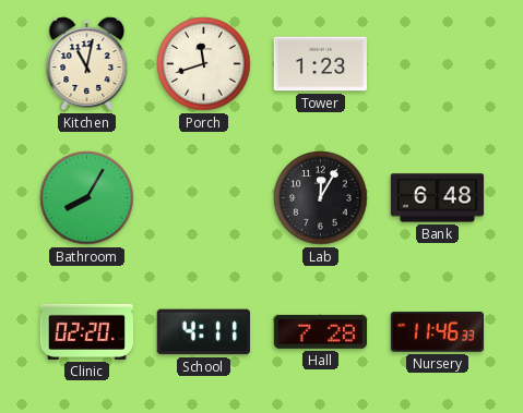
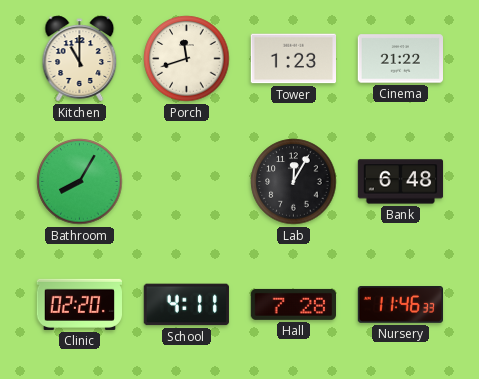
Kitchen: 11:02 -> 11:00
Cinema: none -> 21:22
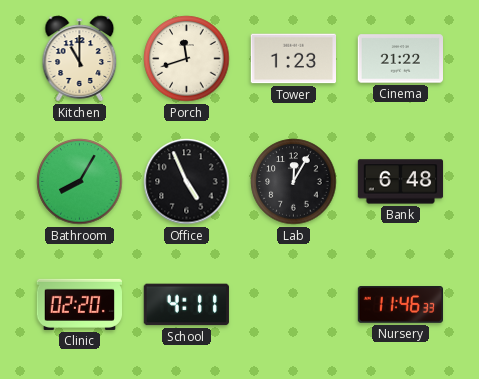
Office: none -> 4:56
Hall: 7:28 -> none
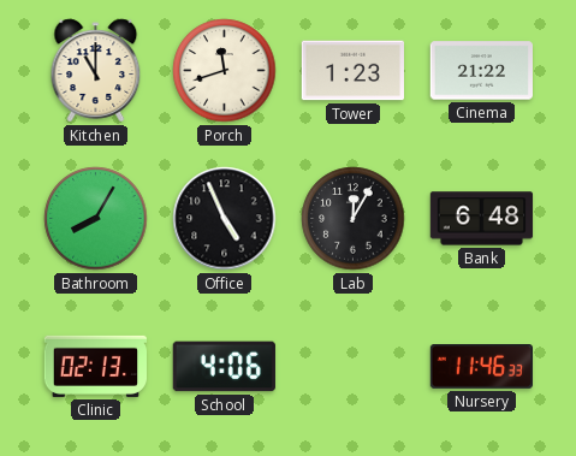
Clinic: 02:20 -> 02:13
School: 4:11 -> 4:06
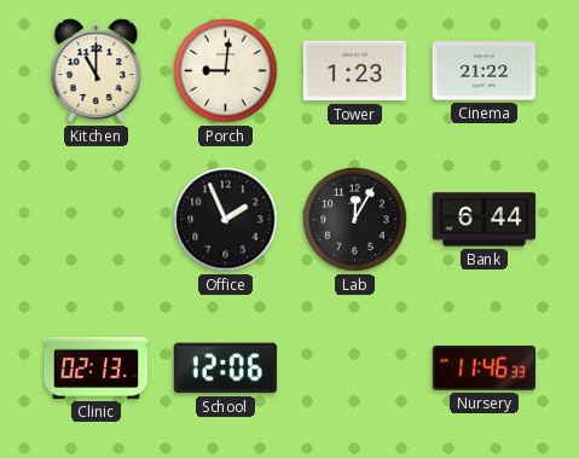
Porch: 11:42 -> 9:01
Bathroom: 8:05 -> none
Office: 4:56 -> 1:56
Bank: 6:48 -> 6:44
School: 4:06 -> 12:06
